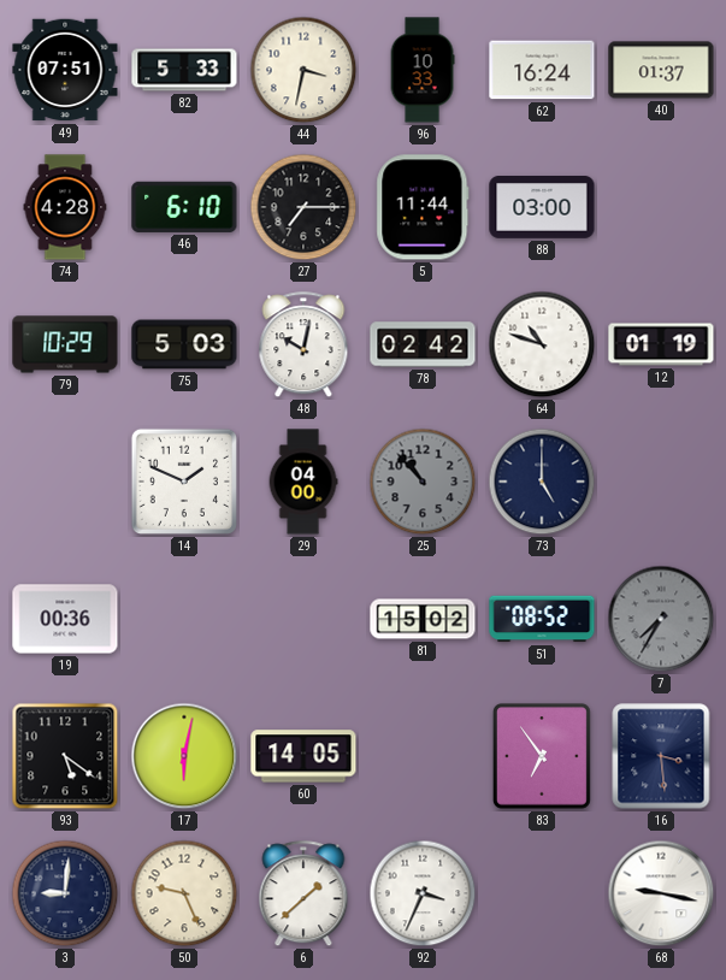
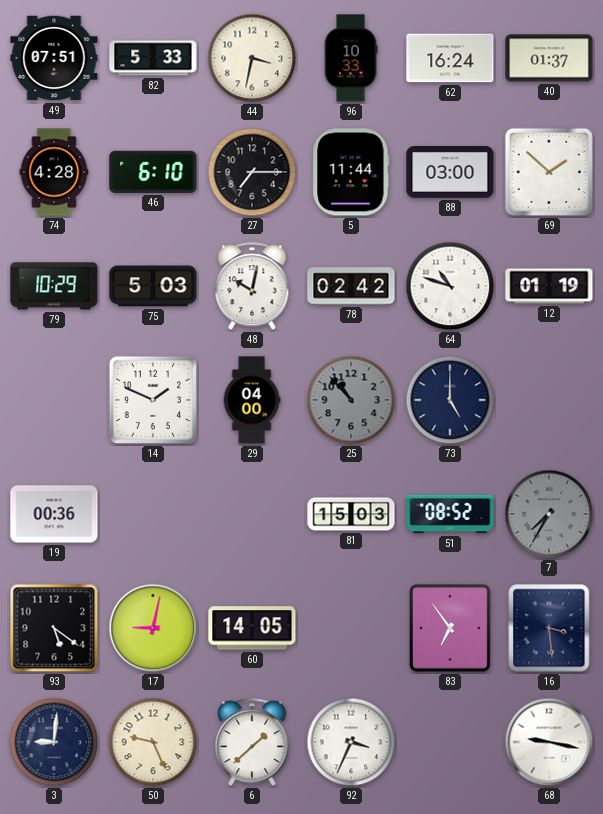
69: none -> 1:52
81: 15:02 -> 15:03
17: 6:02 -> 9:02
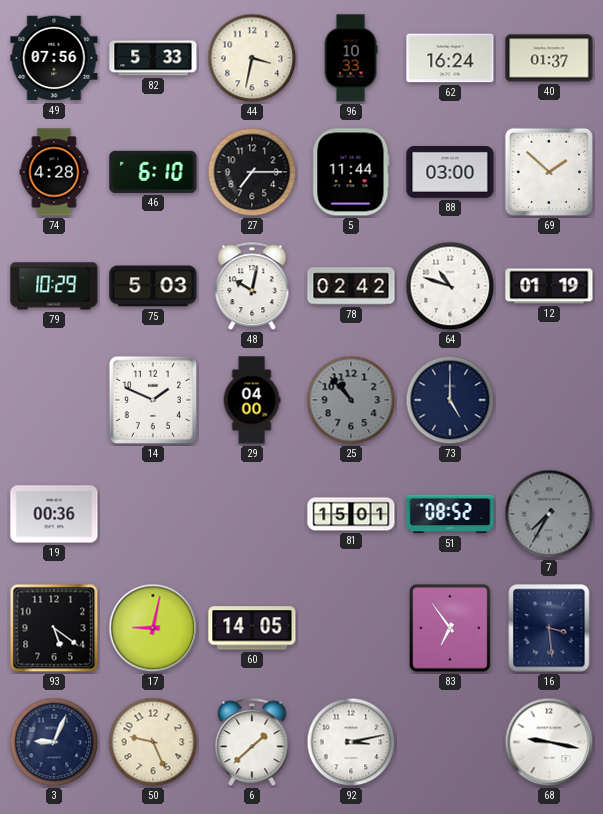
49: 07:51 -> 07:56
81: 15:03 -> 15:01
3: 9:01 -> 9:04
92: 3:34 -> 3:13
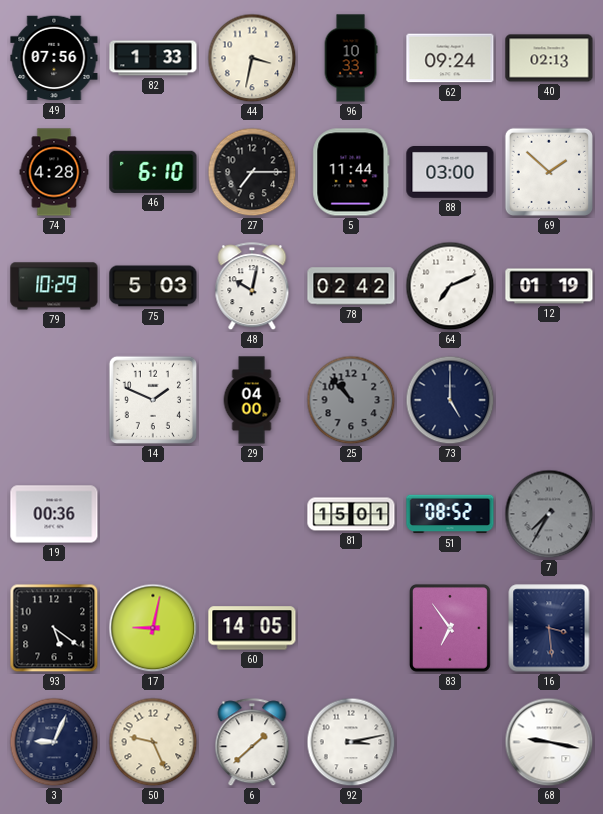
82: 5:33 -> 1:33
62: 16:24 -> 09:24
40: 01:37 -> 02:13
64: 10:48 -> 7:11
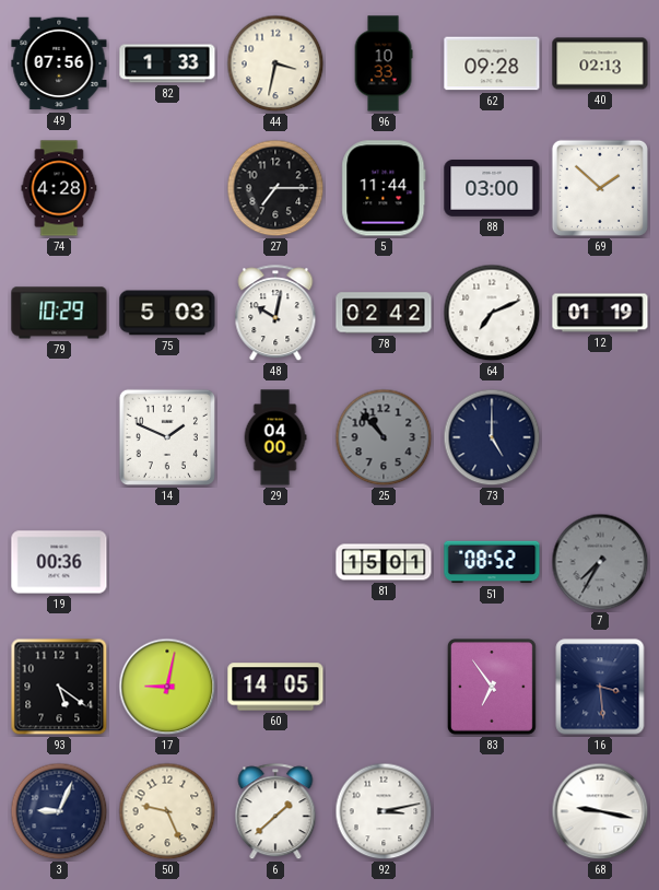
62: 09:24 -> 09:28
46: 6:10 -> none
